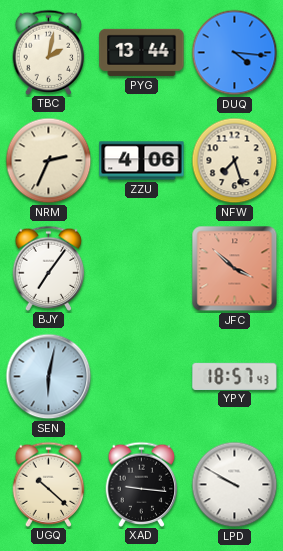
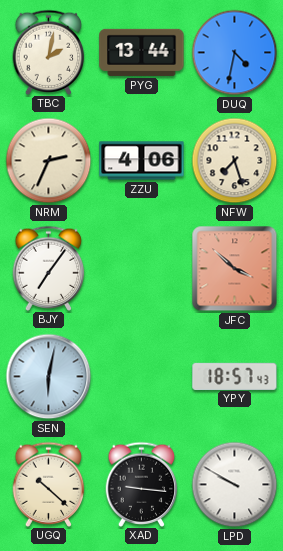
DUQ: 4:16 -> 4:32
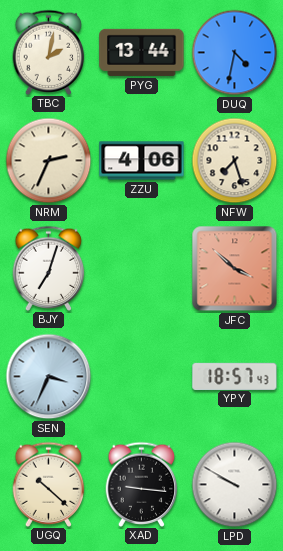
BJY: 7:06 -> 7:03
SEN: 6:02 -> 3:34
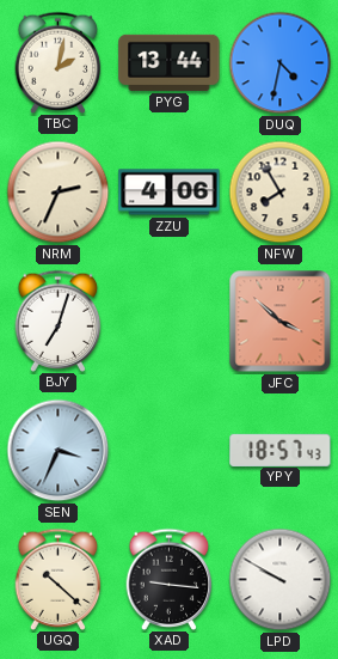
NFW: 7:27 -> 7:55
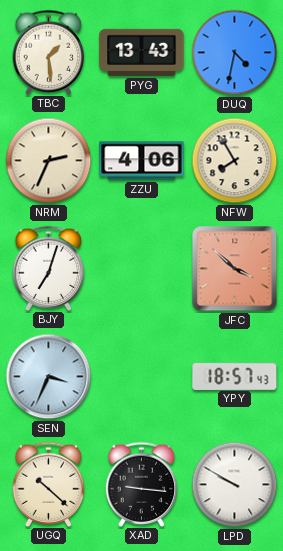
TBC: 2:02 -> 1:29
PYG: 13:44 -> 13:43
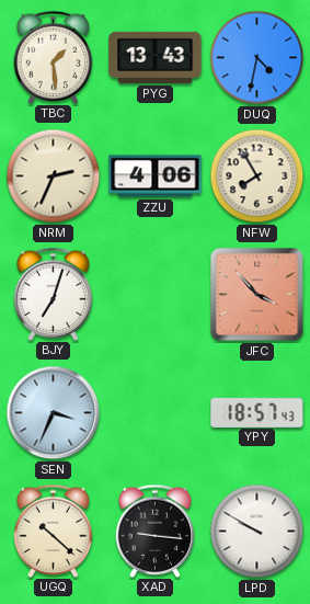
JFC: 3:52 -> 3:53
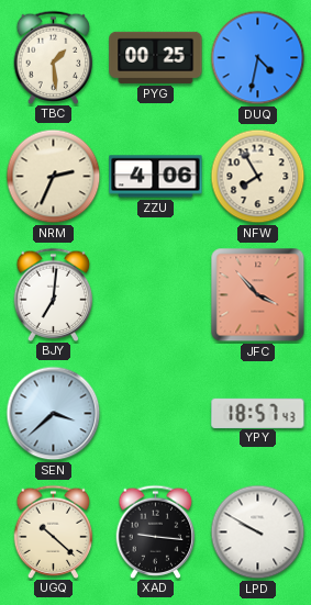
PYG: 13:43 -> 00:25
BJY: 7:03 -> 7:01
SEN: 3:34 -> 3:38
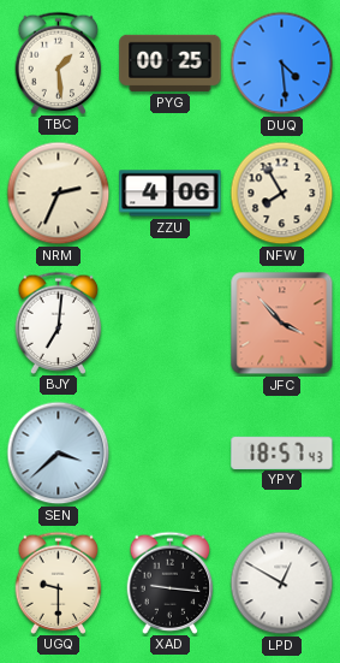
DUQ: 4:32 -> 4:29
UGQ: 10:22 -> 9:30
LPD: 9:50 -> 12:50
